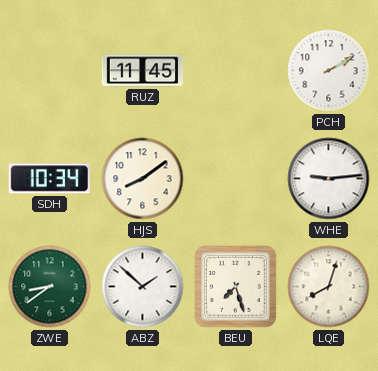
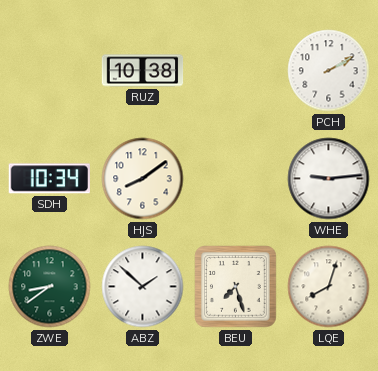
RUZ: 11:45 -> 10:38
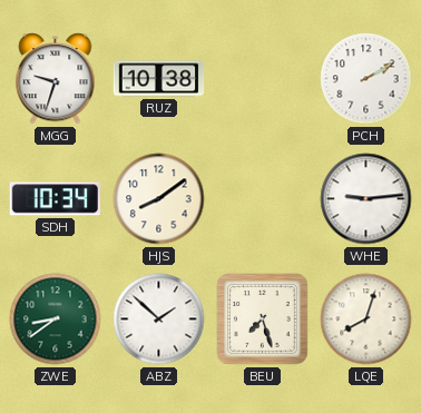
MGG: none -> 9:33
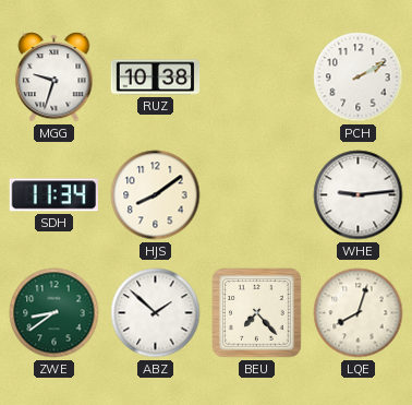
SDH: 10:34 -> 11:34
BEU: 7:27 -> 7:23
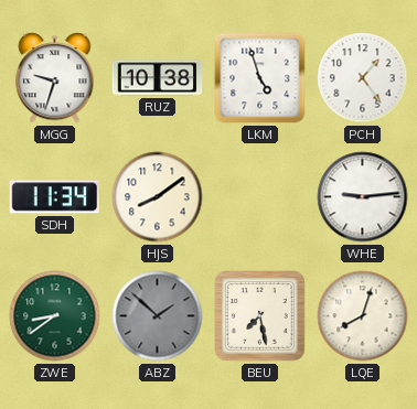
LKM: none -> 4:57
PCH: 2:10 -> 1:24
ABZ dial: white -> grey
BEU: 7:23 -> 7:28
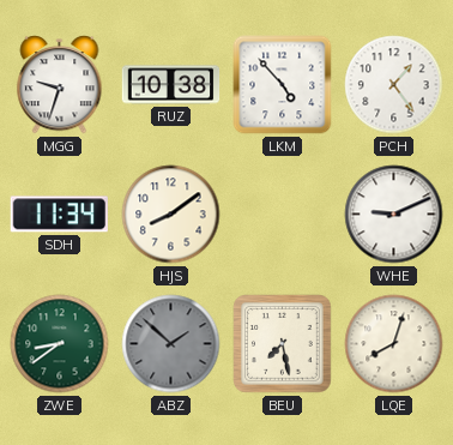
LKM: 4:57 -> 4:53
WHE: 9:14 -> 9:11
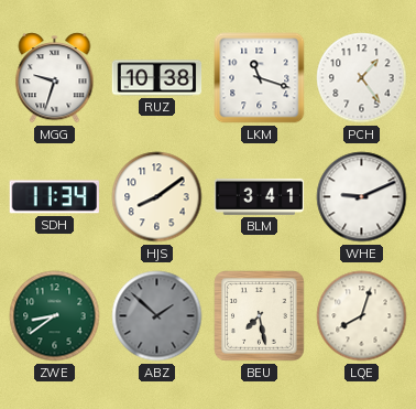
LKM: 4:53 -> 11:18
BLM: none -> 3:41
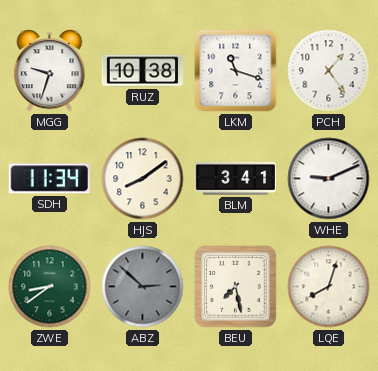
ABZ: 1:52 -> 2:52
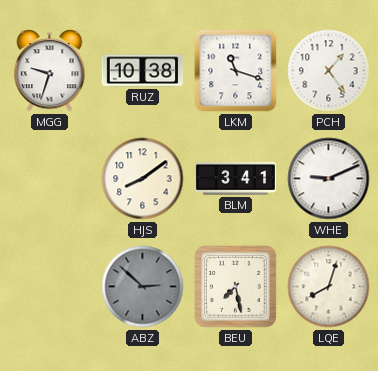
SDH: 11:34 -> none
ZWE: 8:39 -> none
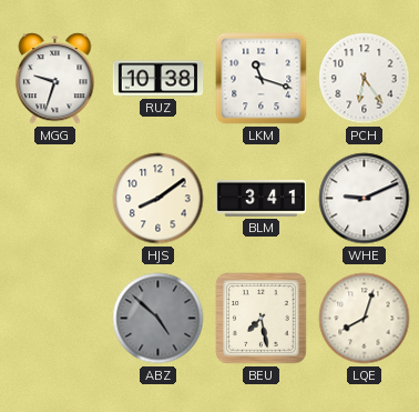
PCH: 1:24 -> 6:24
ABZ: 2:52 -> 4:52
